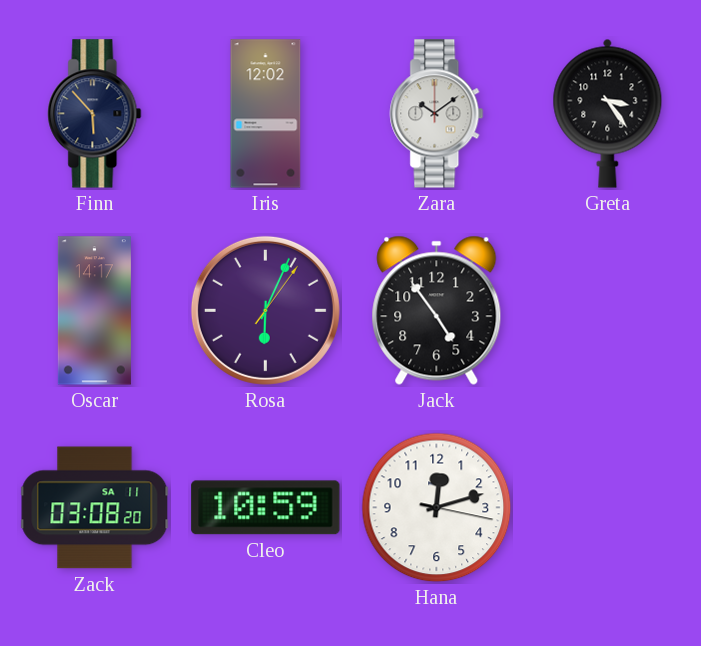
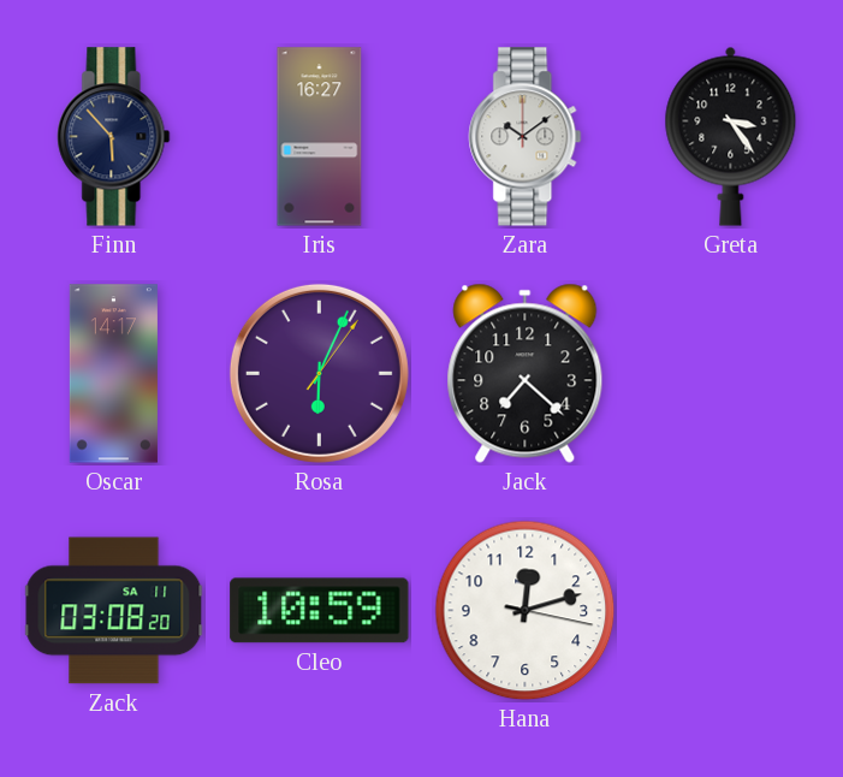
Iris: 12:02 -> 16:27
Jack: 4:54 -> 7:22
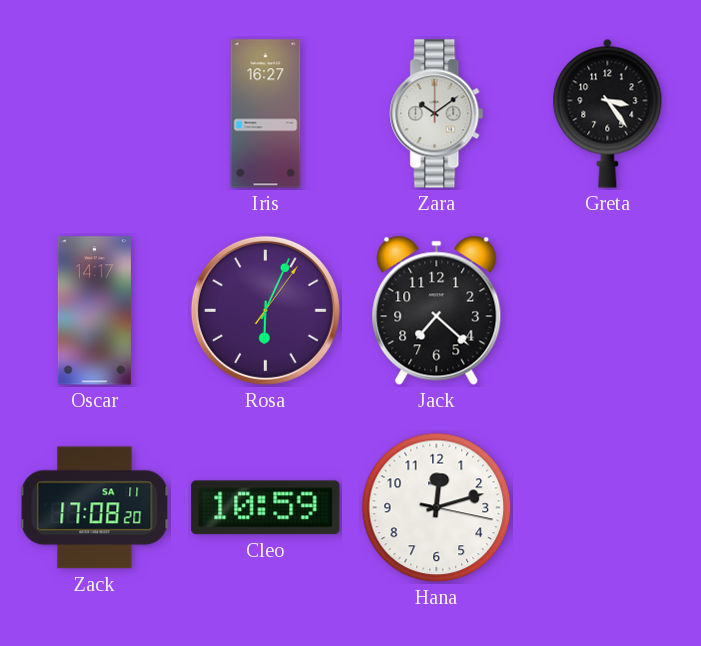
Finn: 5:53 -> none
Zack: 03:08 -> 17:08
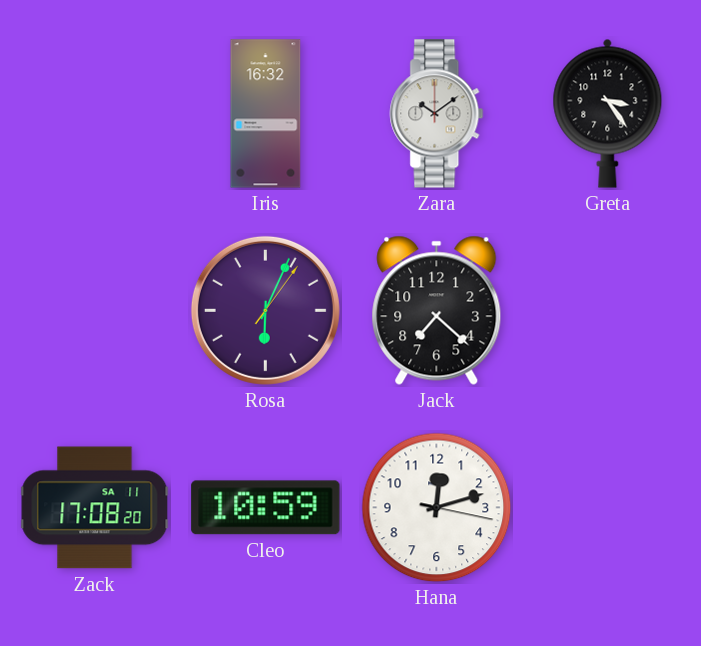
Iris: 16:27 -> 16:32
Oscar: 14:17 -> none
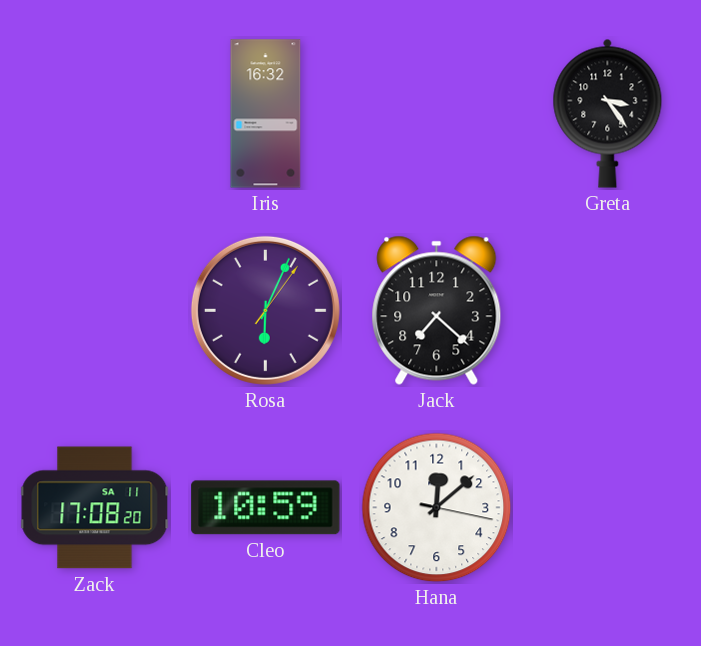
Zara: 10:09 -> none
Hana: 12:12 -> 12:08
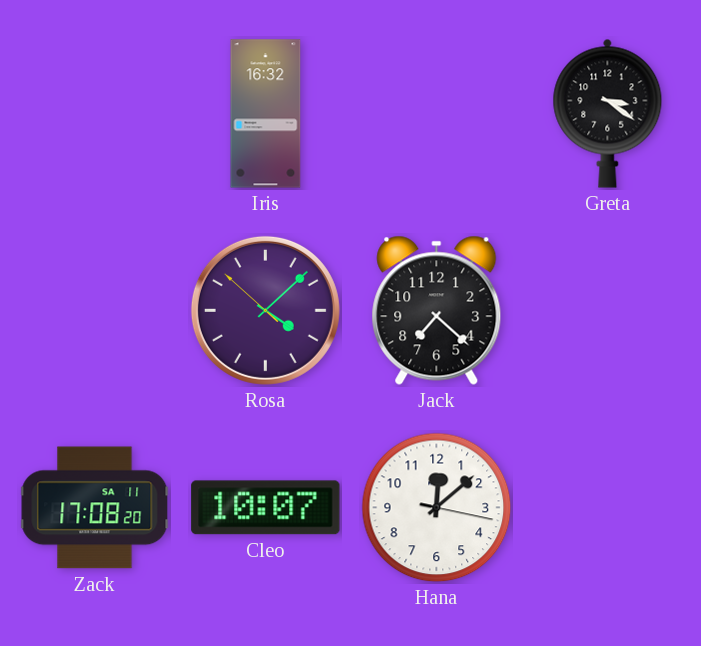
Greta: 3:24 -> 3:21
Rosa: 6:04 -> 4:07
Cleo: 10:59 -> 10:07
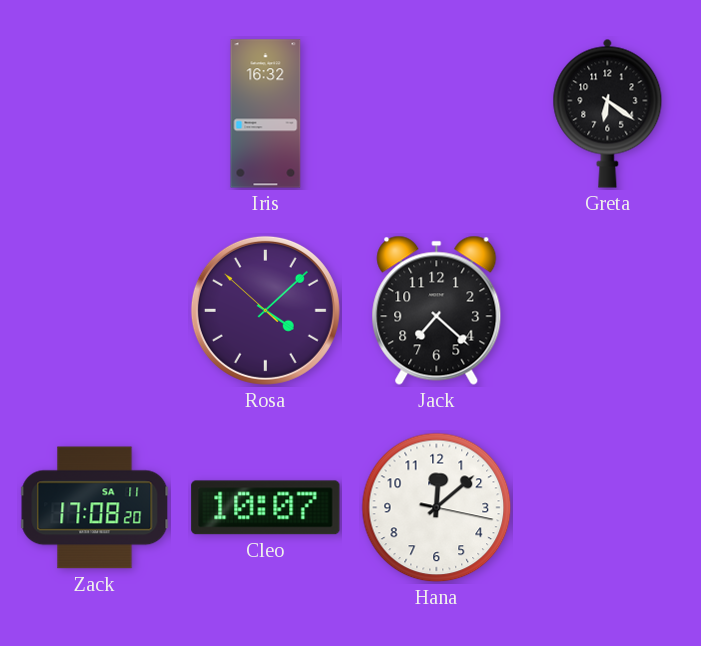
Greta: 3:21 -> 6:21
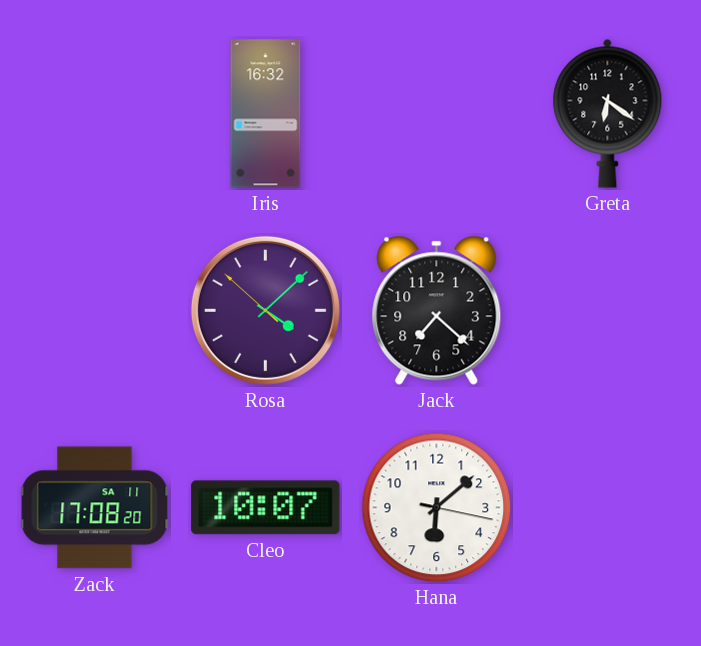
Hana: 12:08 -> 6:08
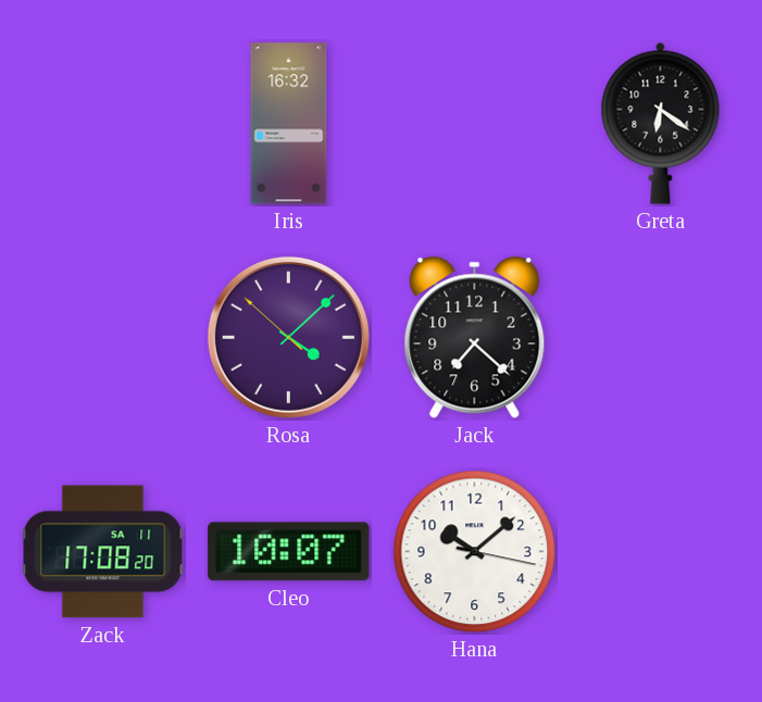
Hana: 6:08 -> 10:08
